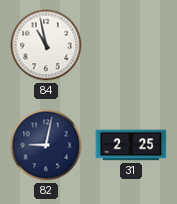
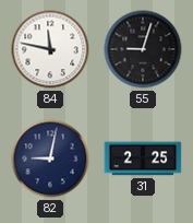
84: 10:58 -> 11:47
55: none -> 9:03
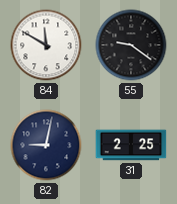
84: 11:47 -> 11:50
55: 9:03 -> 9:21
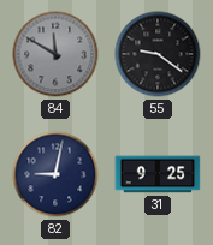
84 dial: white -> grey
31: 2:25 -> 9:25
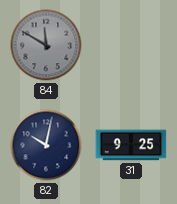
55: 9:21 -> none
82: 9:02 -> 10:02
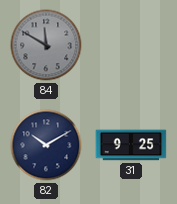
82: 10:02 -> 10:10
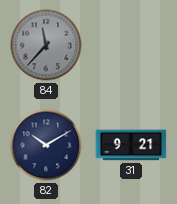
84: 11:50 -> 11:37
31: 9:25 -> 9:21
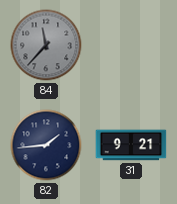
82: 10:10 -> 1:44
